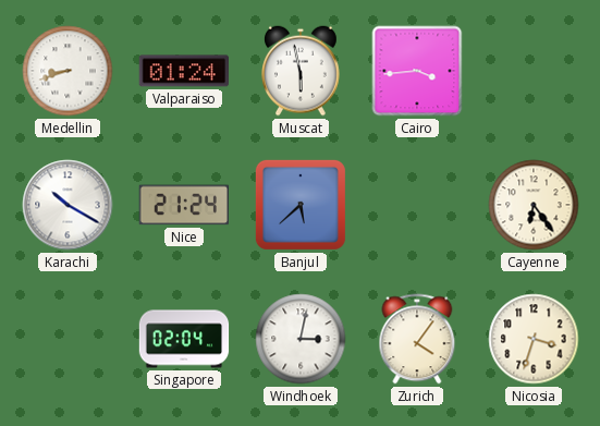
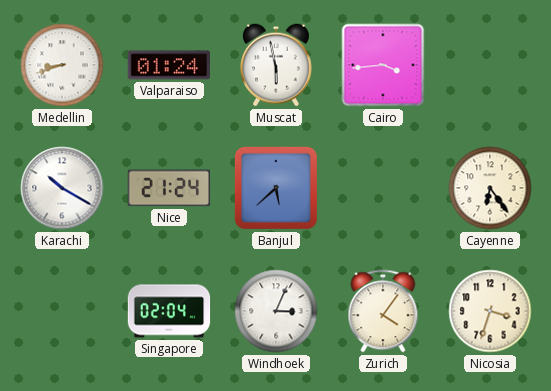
Windhoek: 3:02 -> 3:04
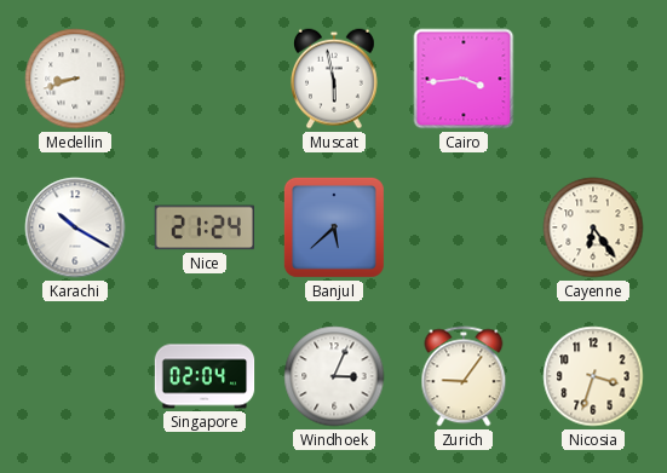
Valparaiso: 01:24 -> none
Zurich: 4:06 -> 9:06
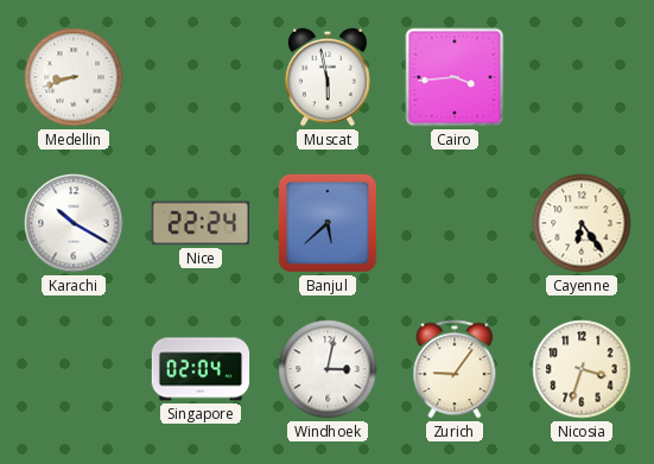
Nice: 21:24 -> 22:24
Windhoek: 3:04 -> 3:02
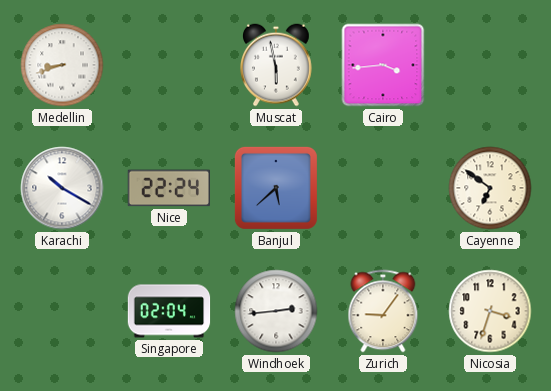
Cayenne: 6:24 -> 6:51
Windhoek: 3:02 -> 2:44
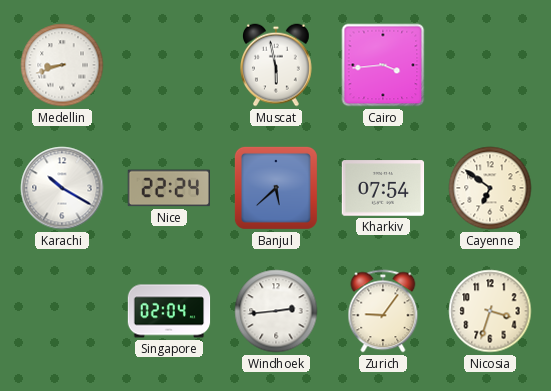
Kharkiv: none -> 07:54
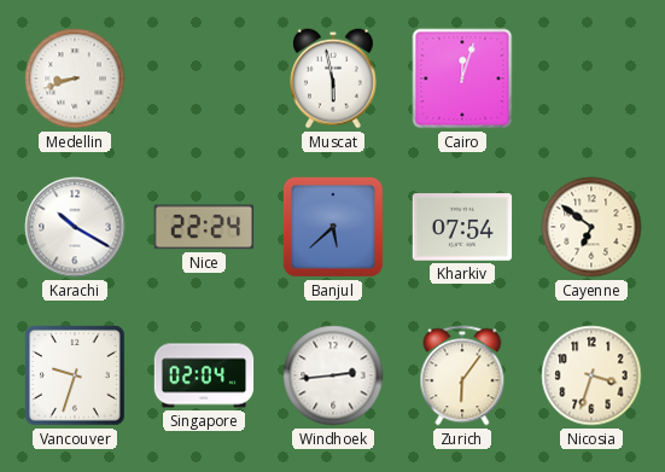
Cairo: 3:44 -> 12:03
Vancouver: none -> 9:33
Zurich: 9:06 -> 6:06
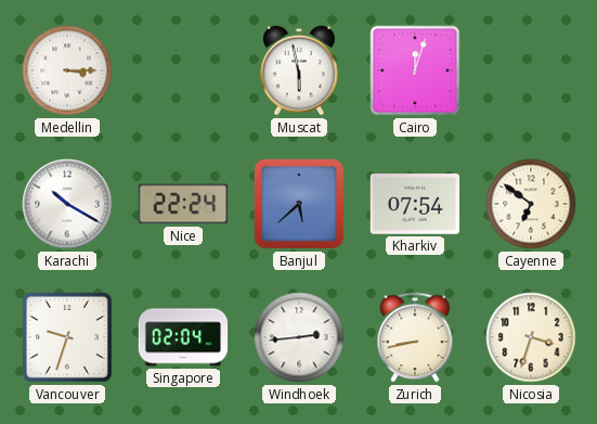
Medellin: 8:42 -> 3:15
Zurich: 6:06 -> 8:43
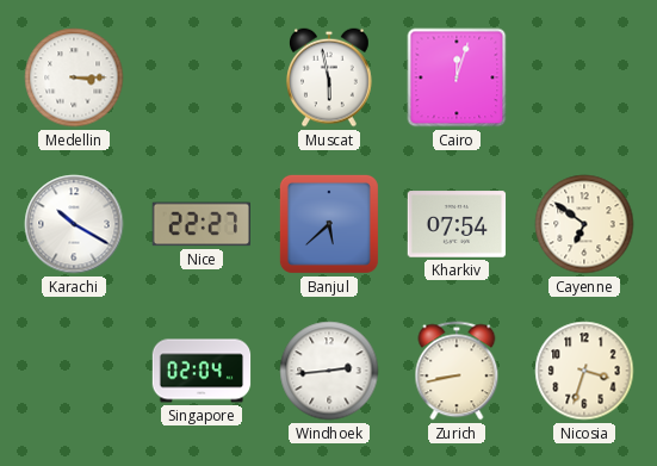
Nice: 22:24 -> 22:27
Vancouver: 9:33 -> none
